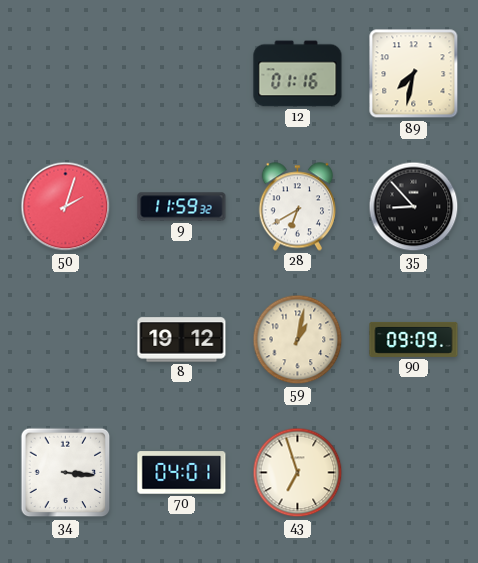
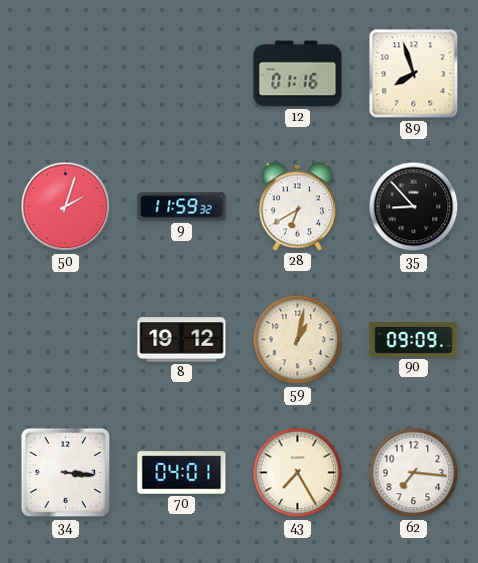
89: 7:32 -> 7:57
43: 6:57 -> 7:25
62: none -> 7:16
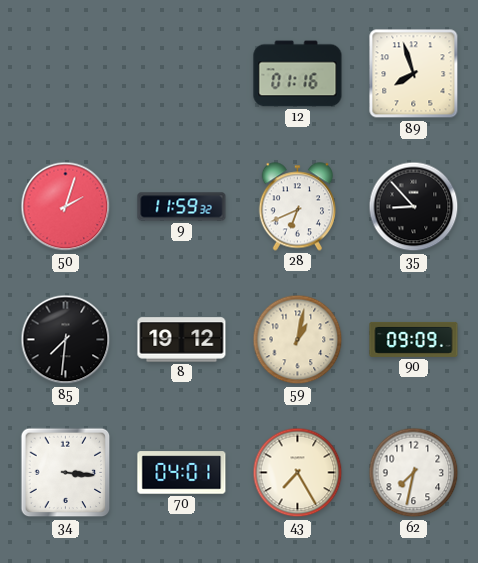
28: 6:40 -> 6:41
85: none -> 7:31
62: 7:16 -> 7:32
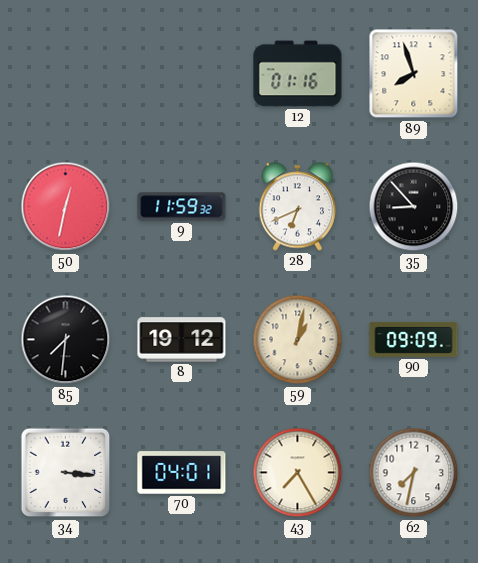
50: 2:03 -> 12:32
